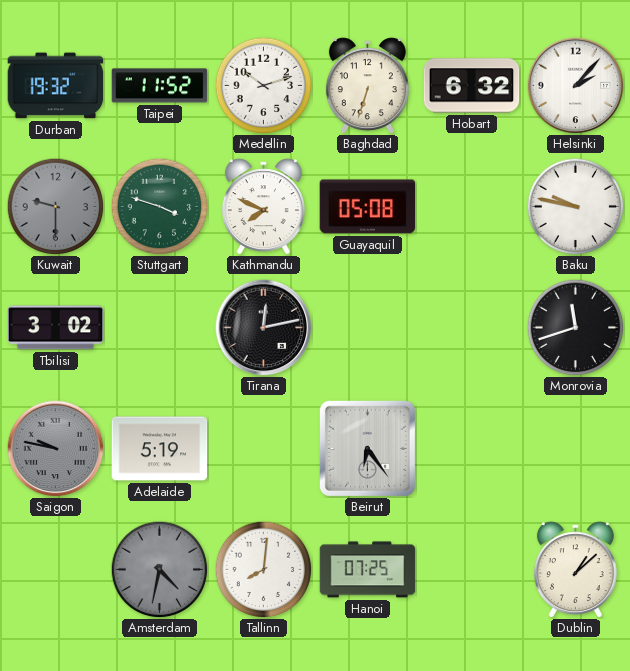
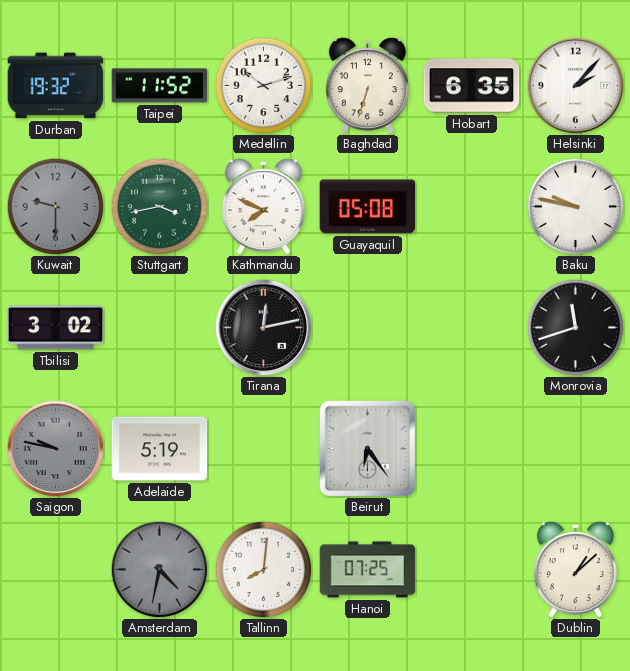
Hobart: 6:32 -> 6:35
Stuttgart: 3:48 -> 3:43
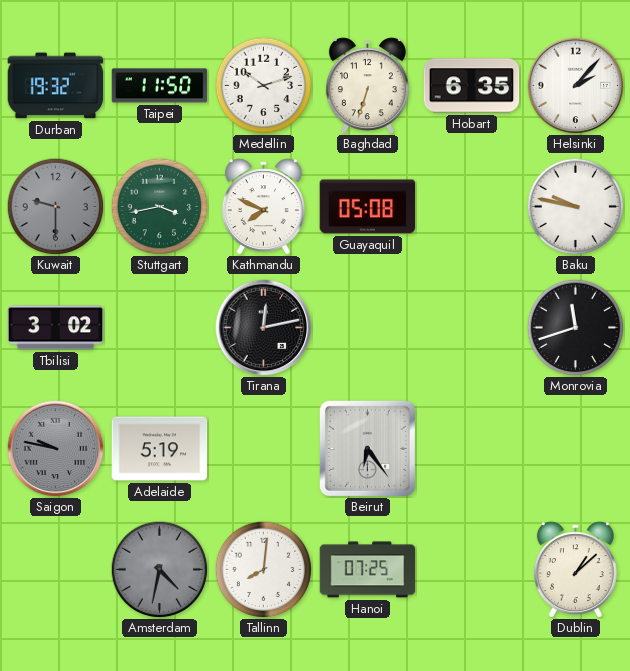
Taipei: 11:52 -> 11:50
